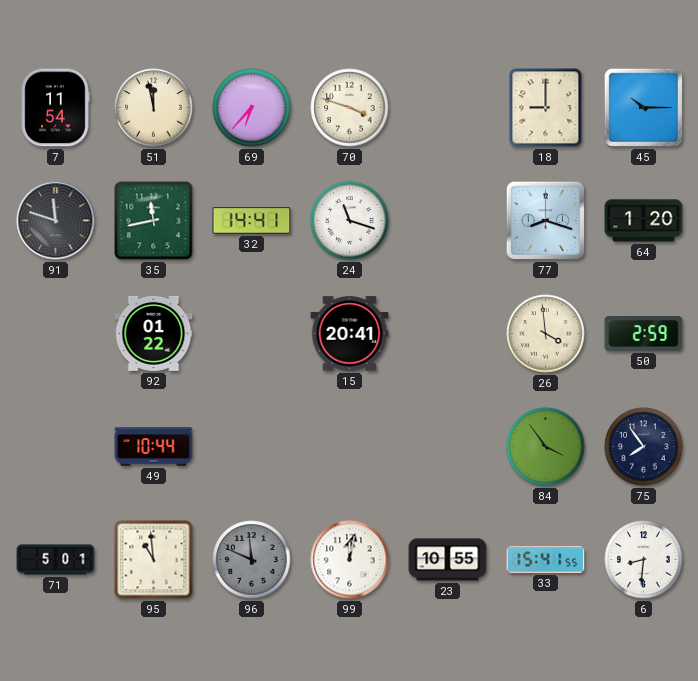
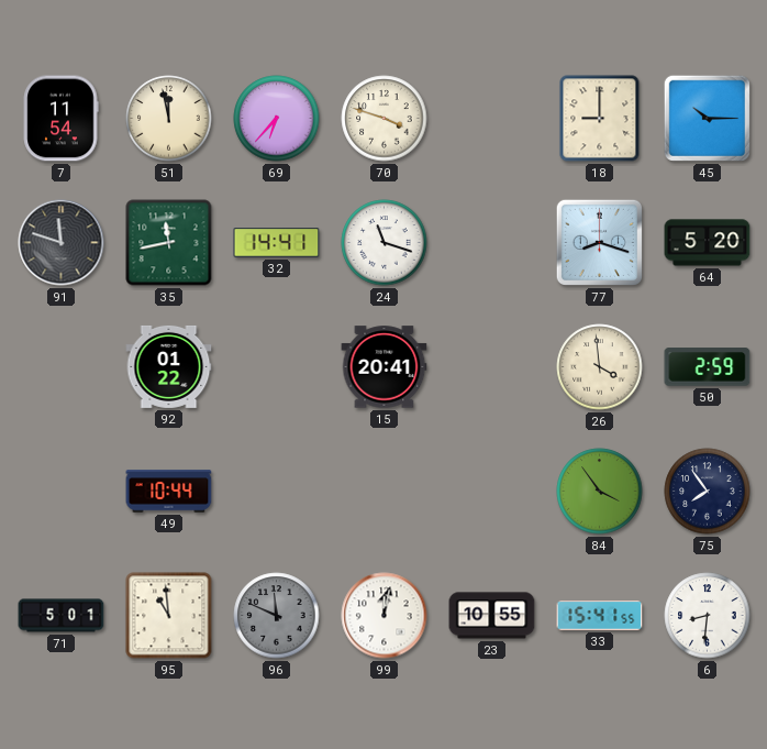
64: 1:20 -> 5:20
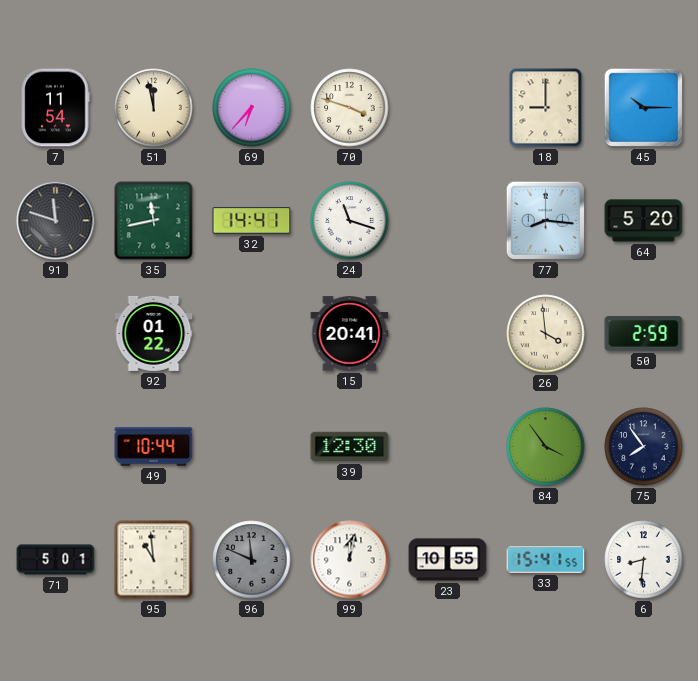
77: 8:18 -> 8:16
39: none -> 12:30
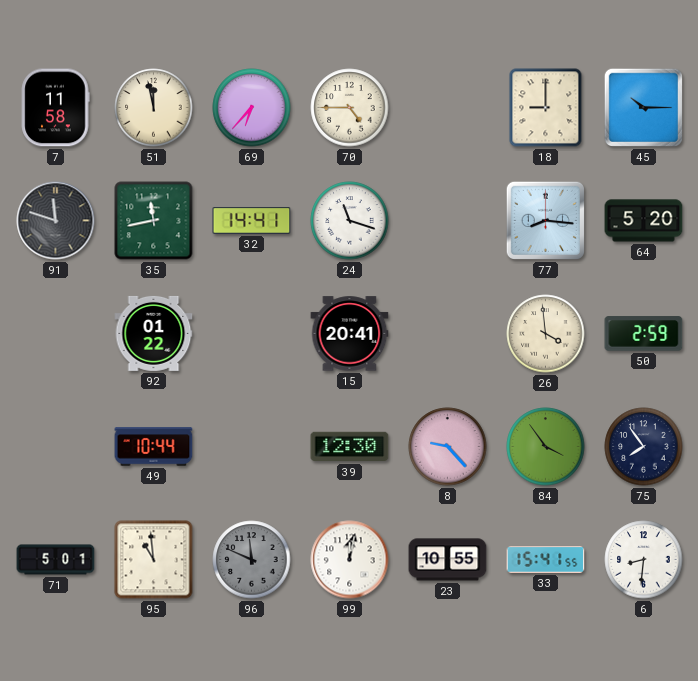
7: 11:54 -> 11:58
70: 3:48 -> 4:45
8: none -> 9:23
